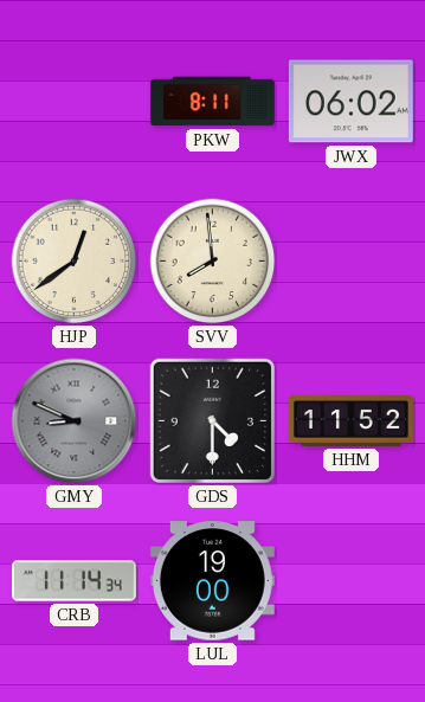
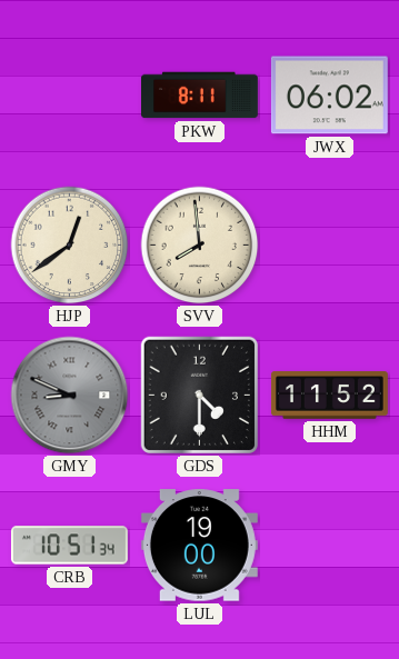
CRB: 11:14 -> 10:51
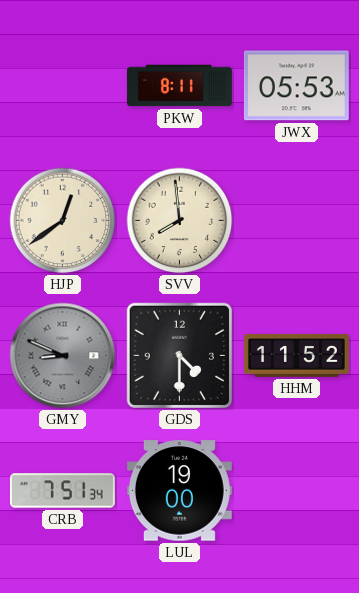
JWX: 06:02 -> 05:53
CRB: 10:51 -> 7:51
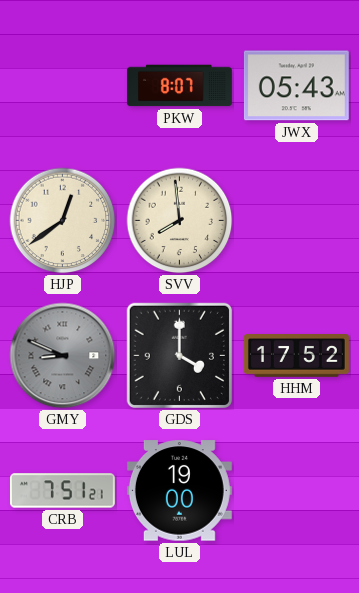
PKW: 8:11 -> 8:07
JWX: 05:53 -> 05:43
GDS: 4:30 -> 4:00
HHM: 11:52 -> 17:52
CRB: 7:51:34 -> 7:51:21
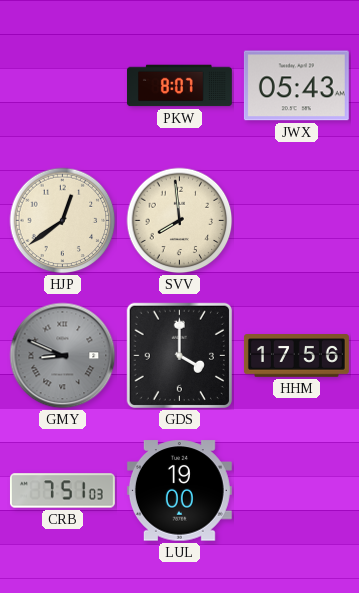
HHM: 17:52 -> 17:56
CRB: 7:51:21 -> 7:51:03
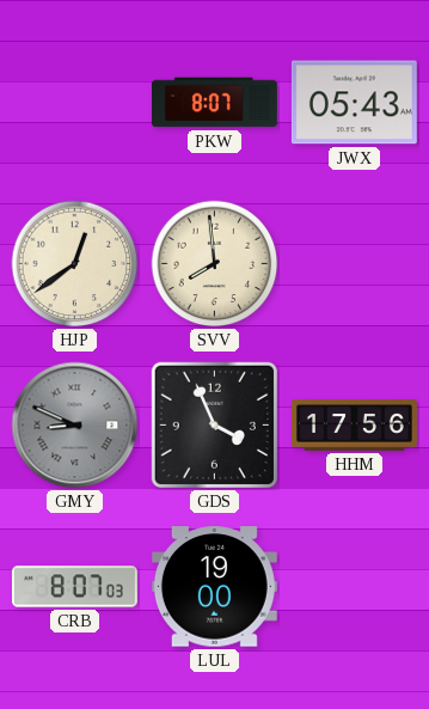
GDS: 4:00 -> 3:56
CRB: 7:51 -> 8:07
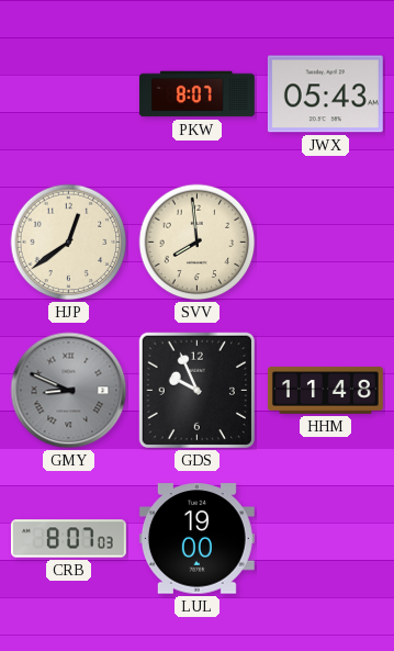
GDS: 3:56 -> 9:56
HHM: 17:56 -> 11:48
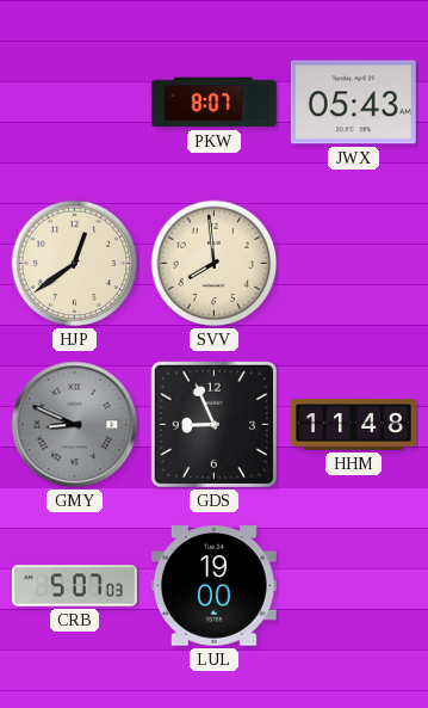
GDS: 9:56 -> 8:56
CRB: 8:07 -> 5:07
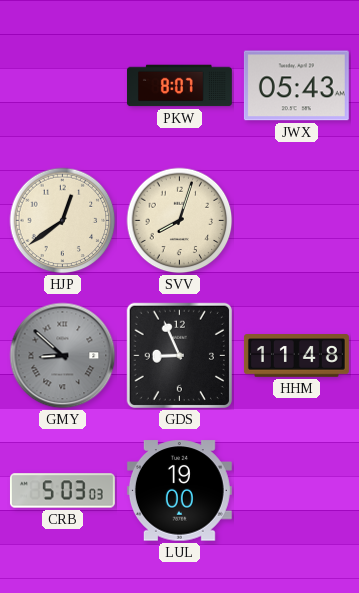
SVV: 7:59 -> 8:03
GMY: 8:49 -> 8:52
CRB: 5:07 -> 5:03
